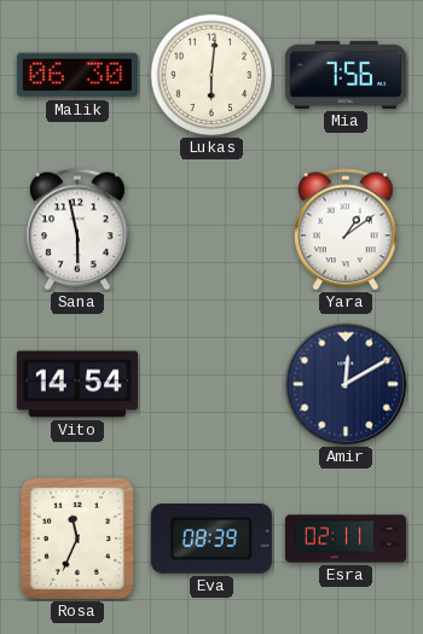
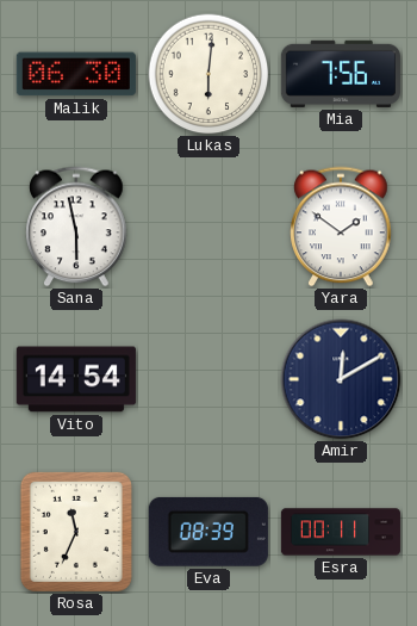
Yara: 1:09 -> 1:51
Esra: 02:11 -> 00:11
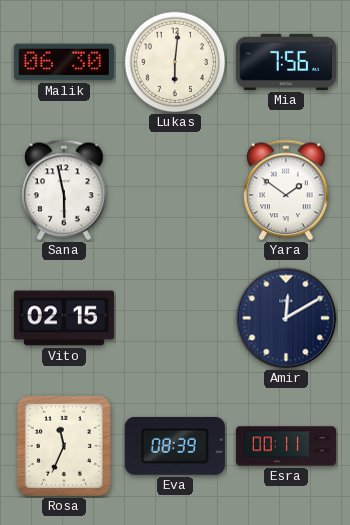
Vito: 14:54 -> 02:15
